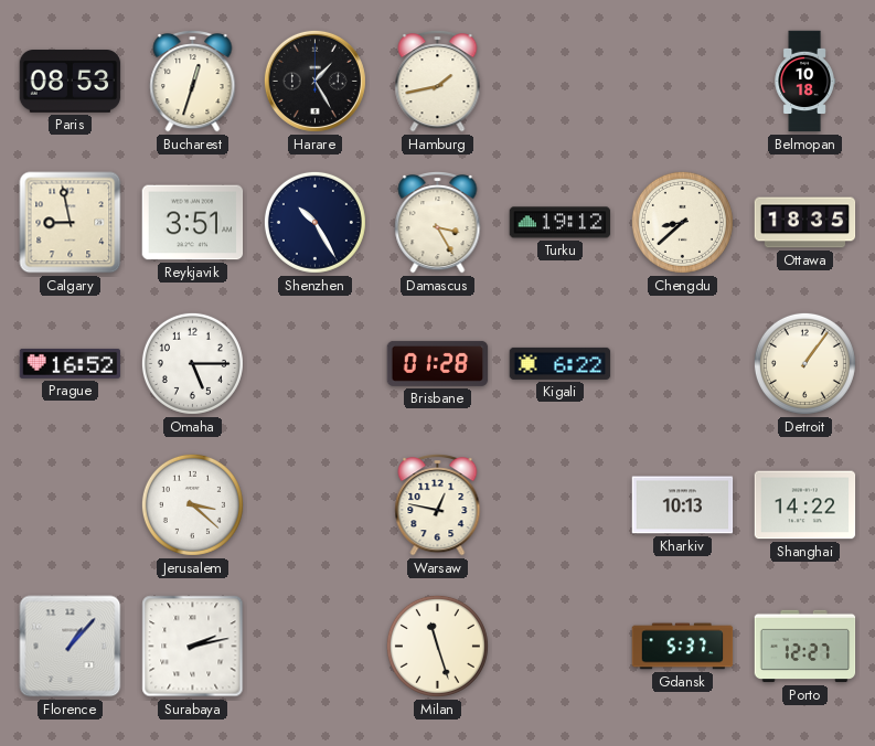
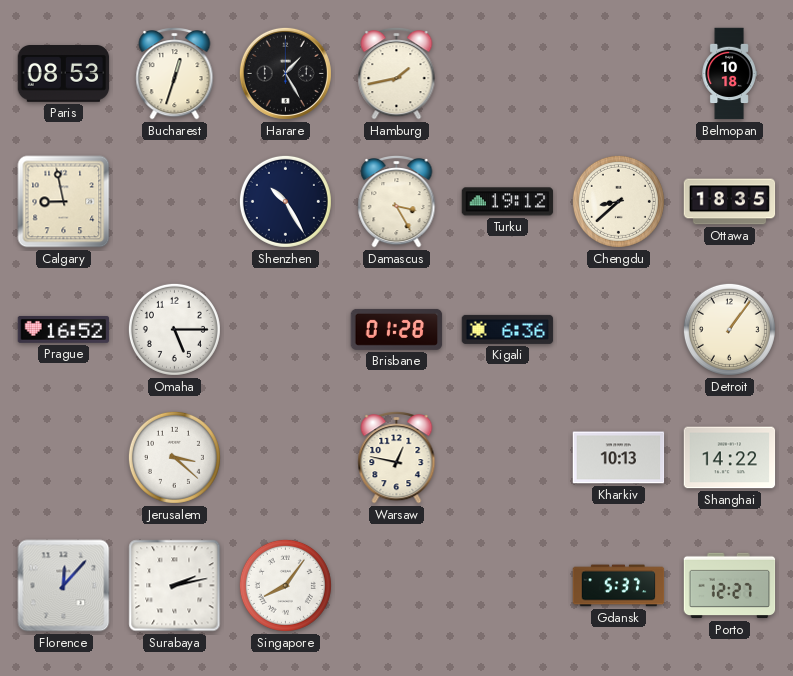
Reykjavik: 3:51 -> none
Kigali: 6:22 -> 6:36
Florence: 1:07 -> 12:07
Singapore: none -> 8:06
Milan: 11:27 -> none
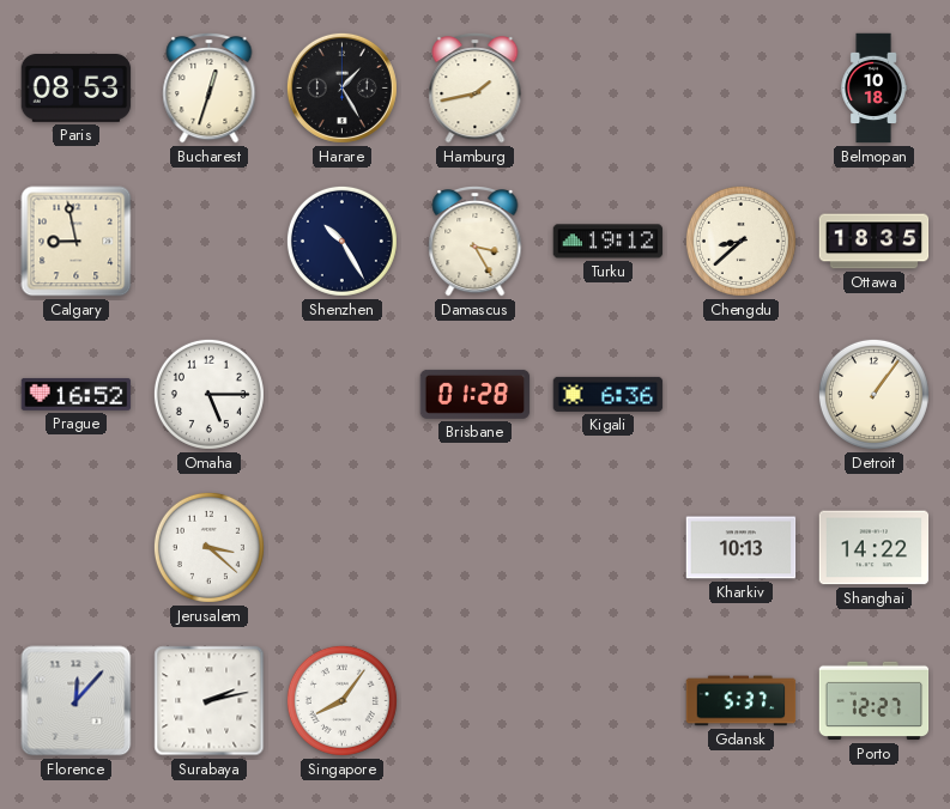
Warsaw: 12:47 -> none
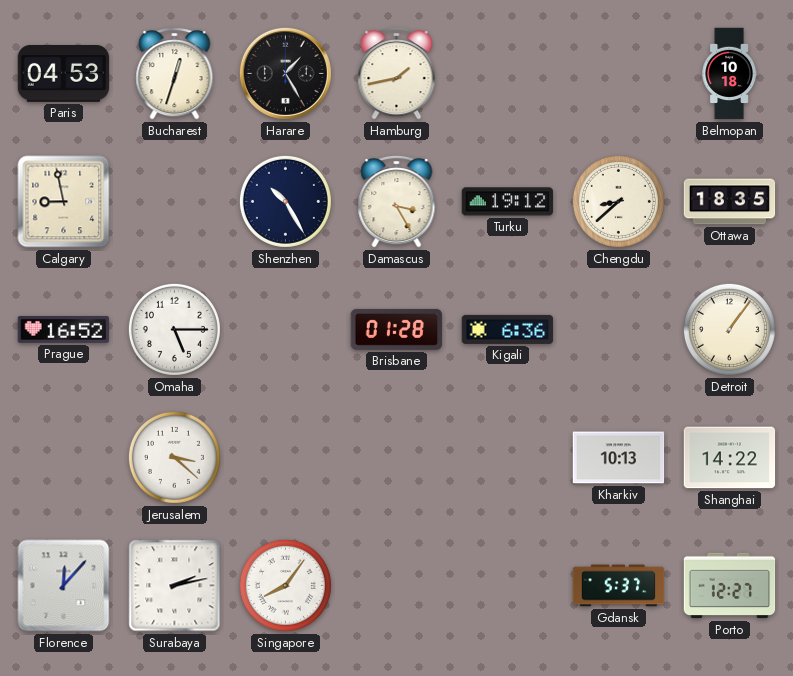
Paris: 08:53 -> 04:53
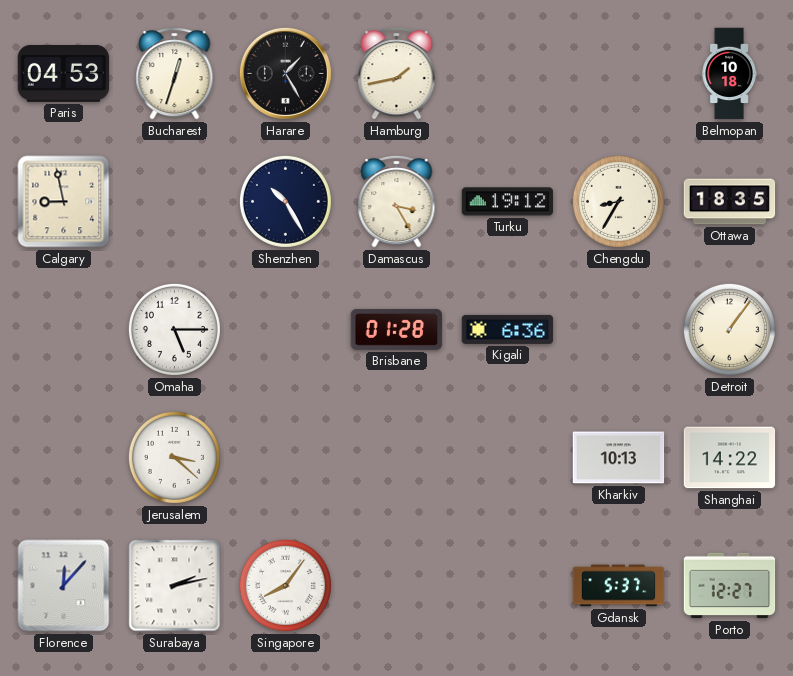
Chengdu: 8:38 -> 8:35
Prague: 16:52 -> none
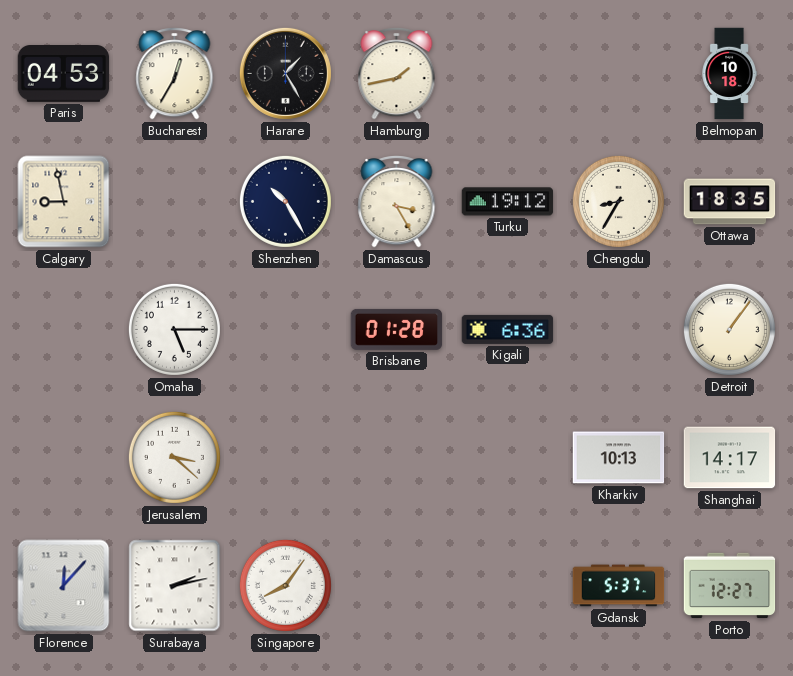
Bucharest: 12:33 -> 12:35
Shanghai: 14:22 -> 14:17
